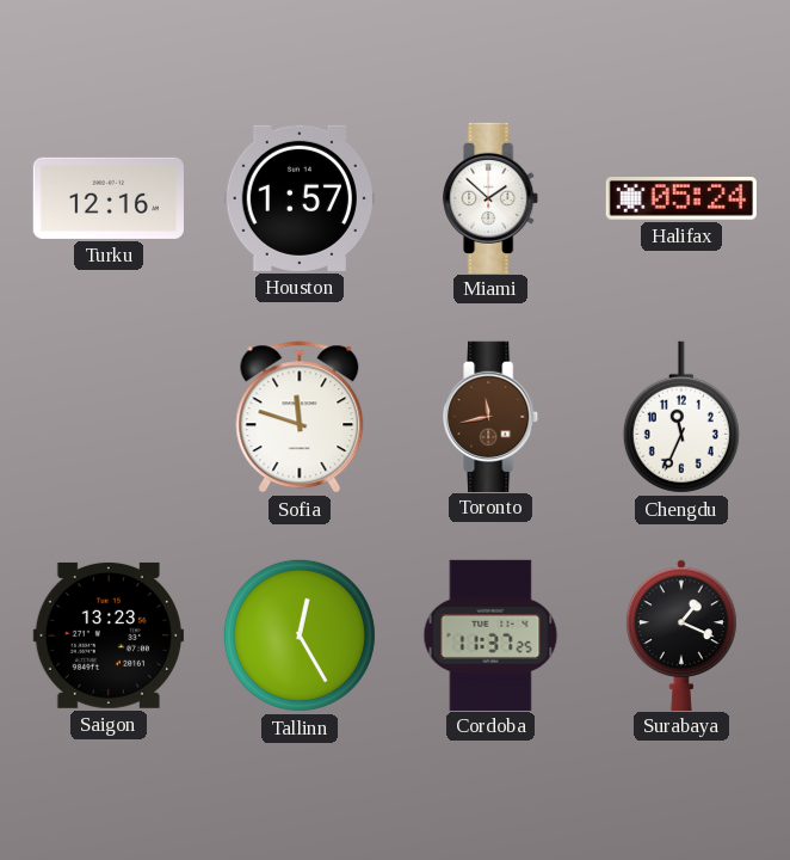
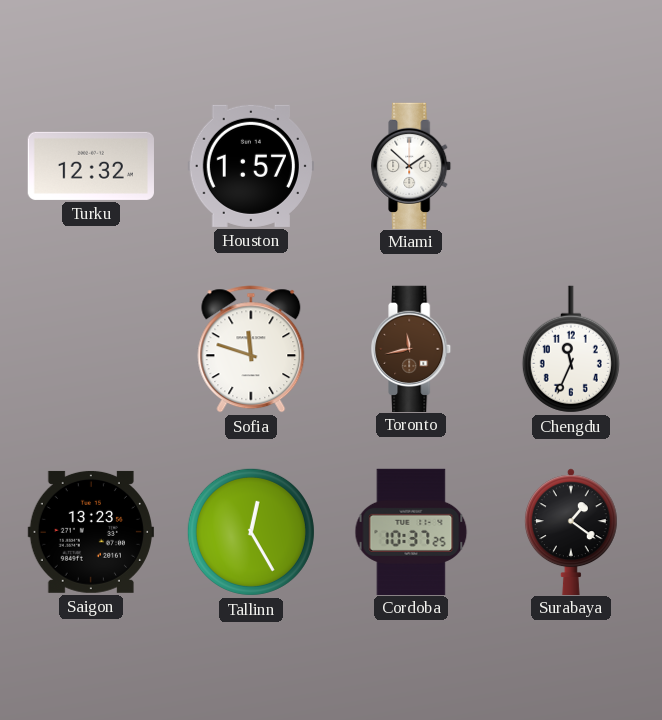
Turku: 12:16 -> 12:32
Halifax: 05:24 -> none
Cordoba: 11:37 -> 10:37
Surabaya: 1:19 -> 1:21
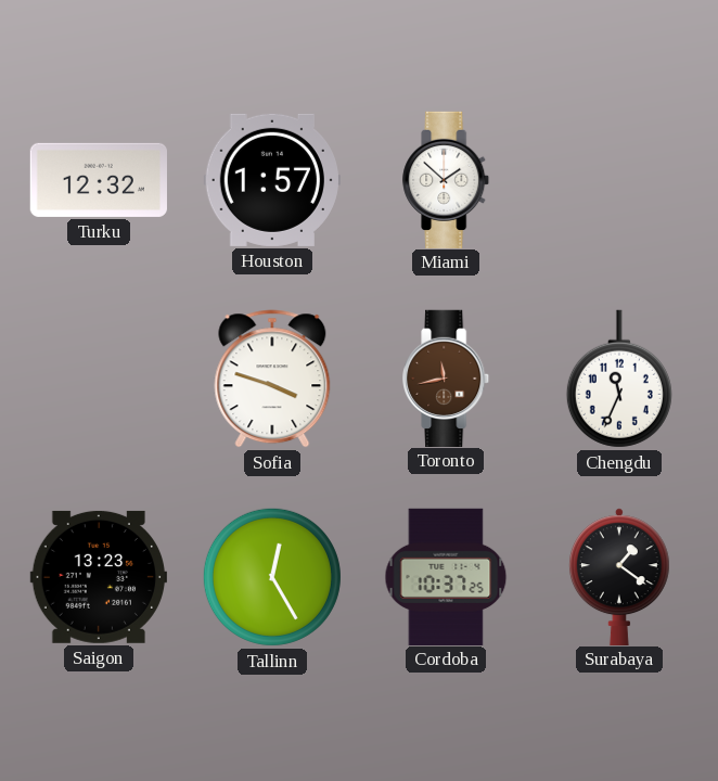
Sofia: 11:48 -> 3:48
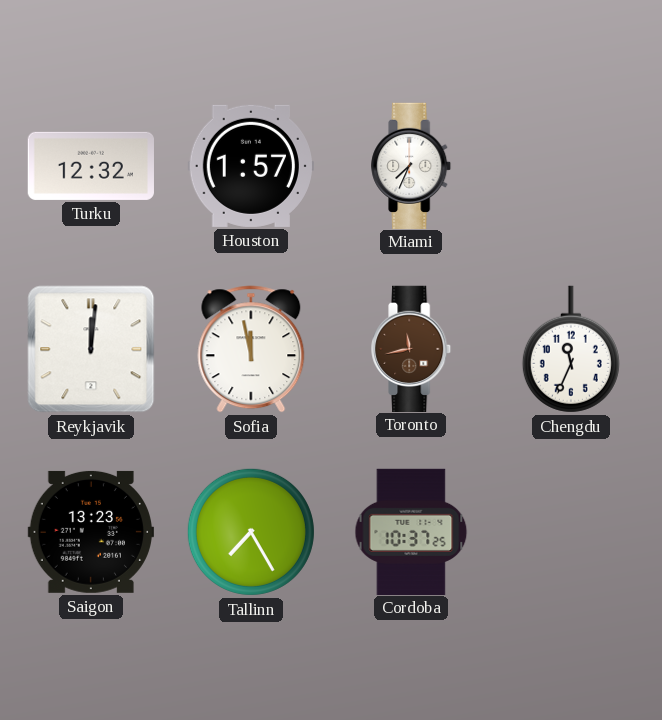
Miami: 1:52 -> 7:34
Reykjavik: none -> 12:01
Sofia: 3:48 -> 11:58
Tallinn: 12:25 -> 7:25
Surabaya: 1:21 -> none
